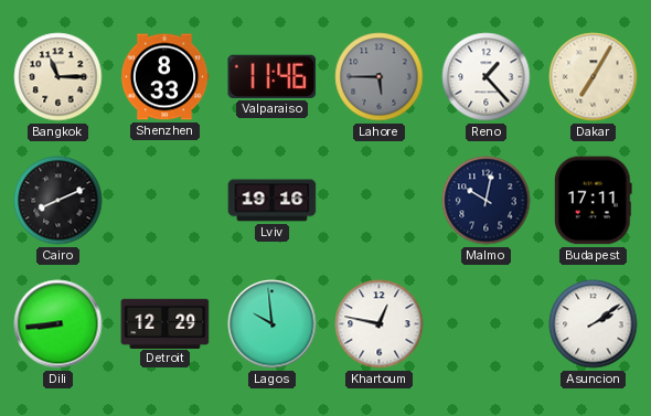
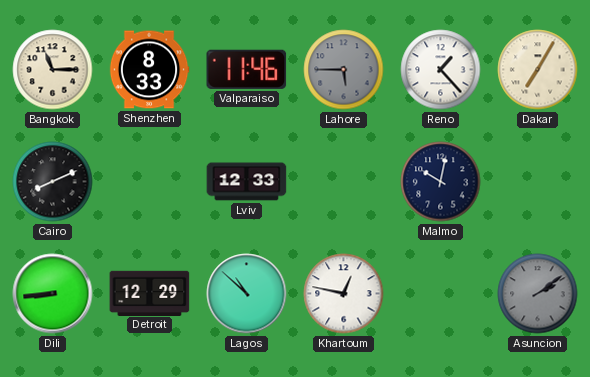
Lviv: 19:16 -> 12:33
Budapest: 17:11 -> none
Lagos: 9:59 -> 10:52
Asuncion dial: white -> grey
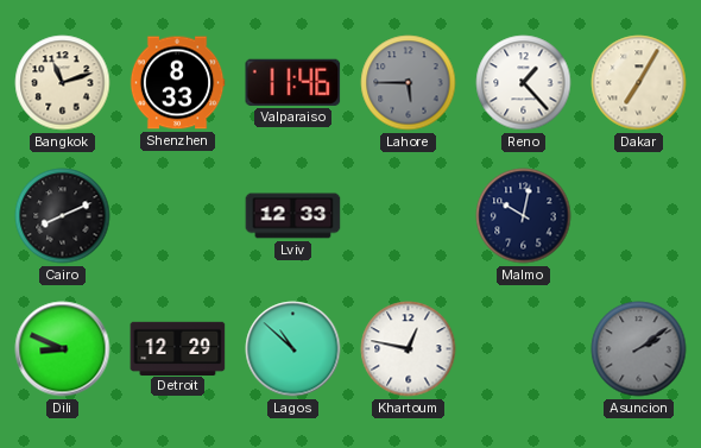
Bangkok: 11:15 -> 11:12
Dili: 8:44 -> 8:49
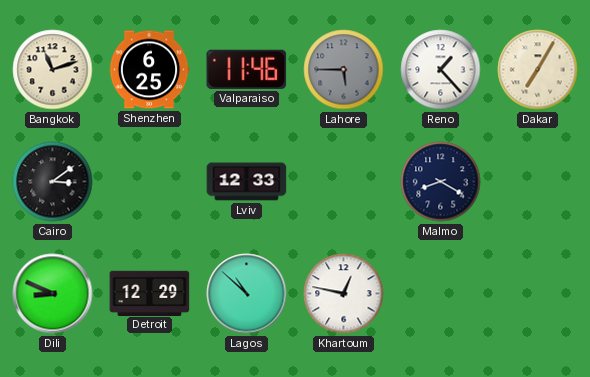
Shenzhen: 8:33 -> 6:25
Cairo: 8:11 -> 3:09
Malmo: 10:02 -> 8:20
Asuncion: 2:09 -> none
